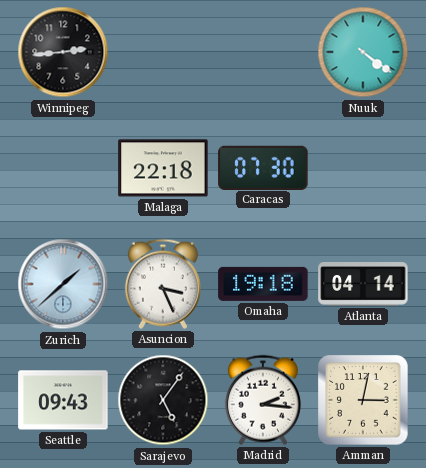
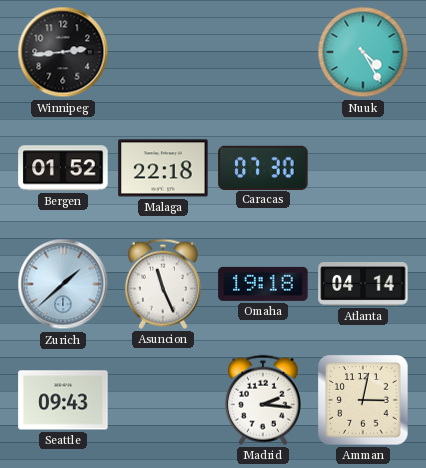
Nuuk: 4:21 -> 4:25
Bergen: none -> 01:52
Asuncion: 3:26 -> 11:26
Sarajevo: 5:06 -> none
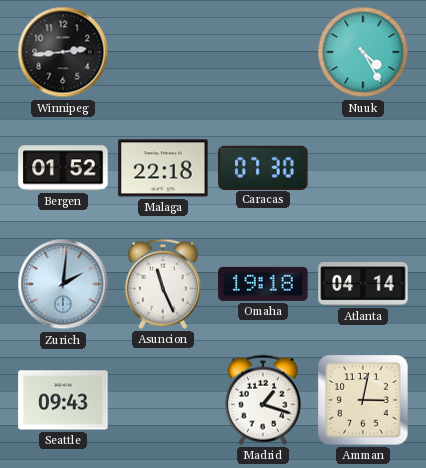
Zurich: 1:38 -> 2:01
Madrid: 2:16 -> 1:18
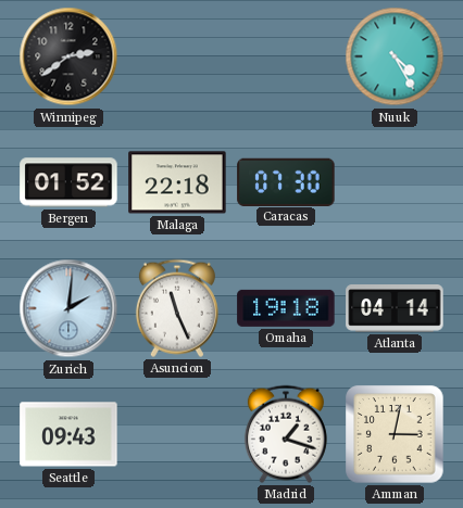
Winnipeg: 2:44 -> 2:39
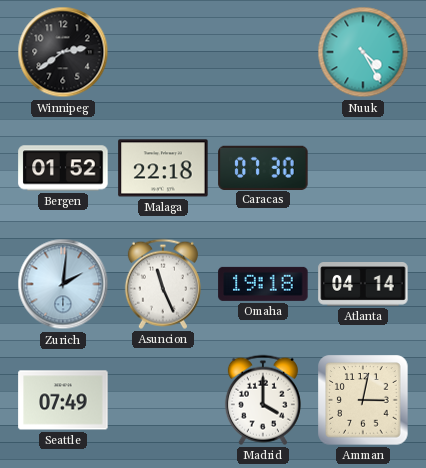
Seattle: 09:43 -> 07:49
Madrid: 1:18 -> 4:00
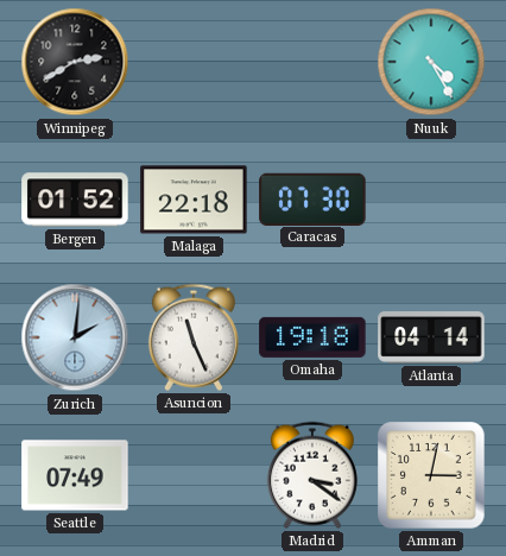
Winnipeg: 2:39 -> 2:40
Madrid: 4:00 -> 3:21
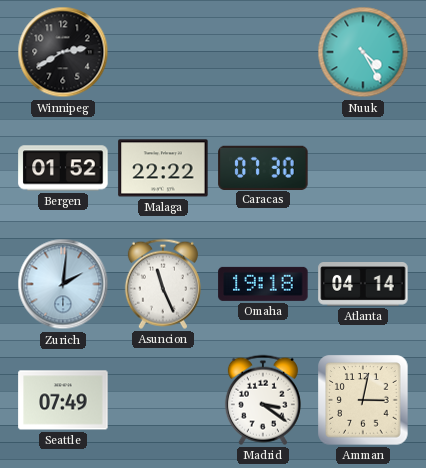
Malaga: 22:18 -> 22:22
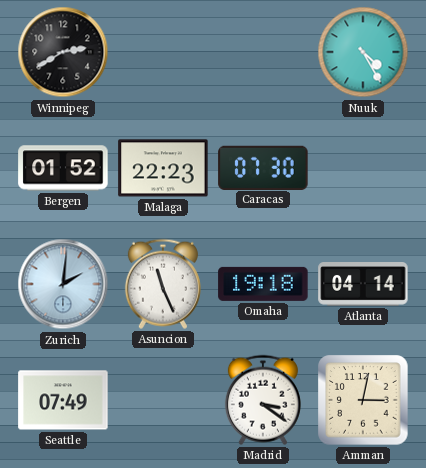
Malaga: 22:22 -> 22:23
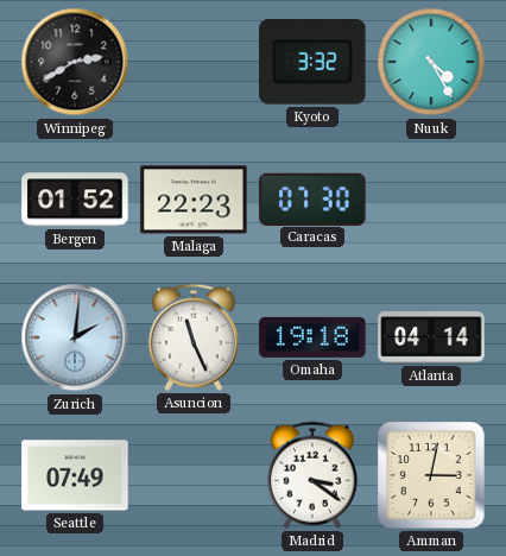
Kyoto: none -> 3:32
